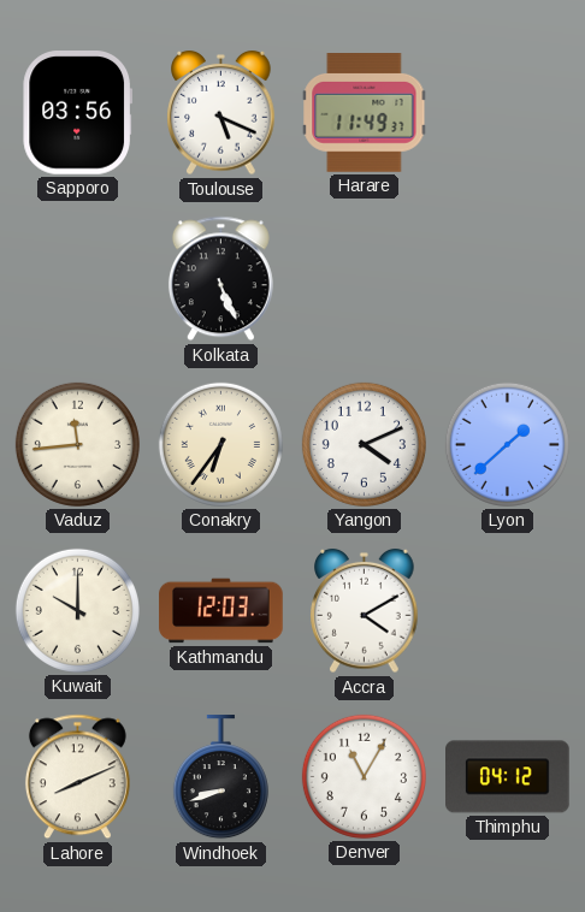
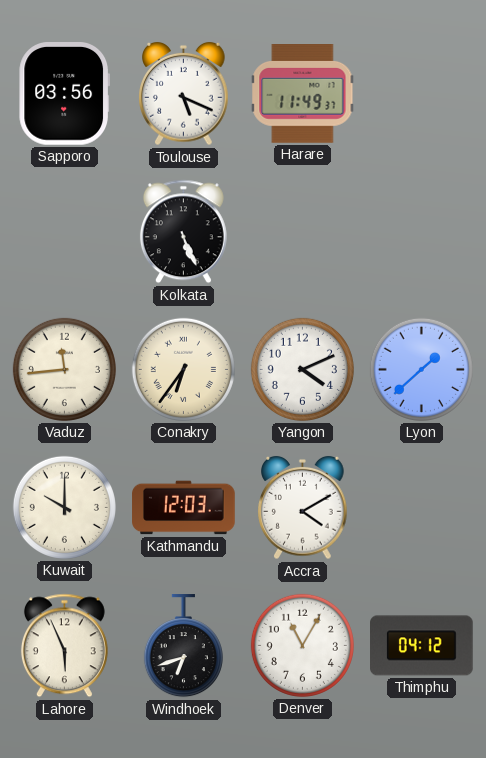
Lahore: 8:11 -> 5:56
Windhoek: 8:42 -> 6:42
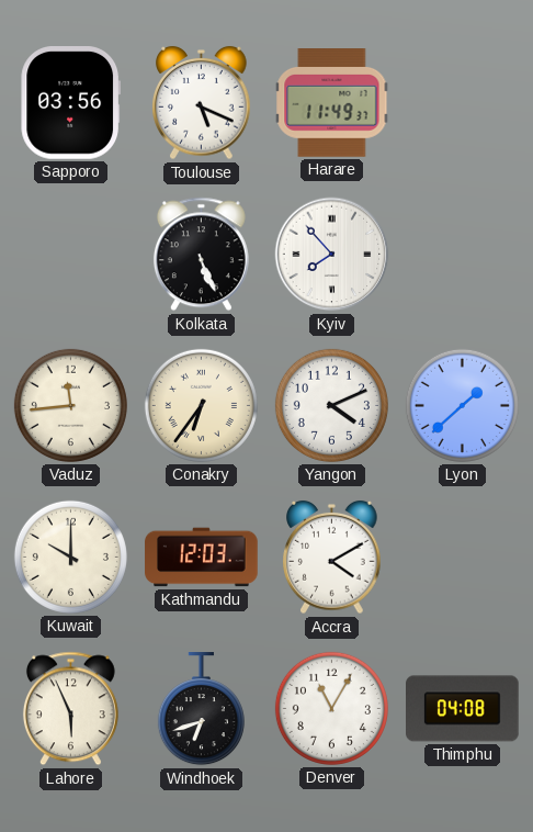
Kyiv: none -> 7:53
Thimphu: 04:12 -> 04:08
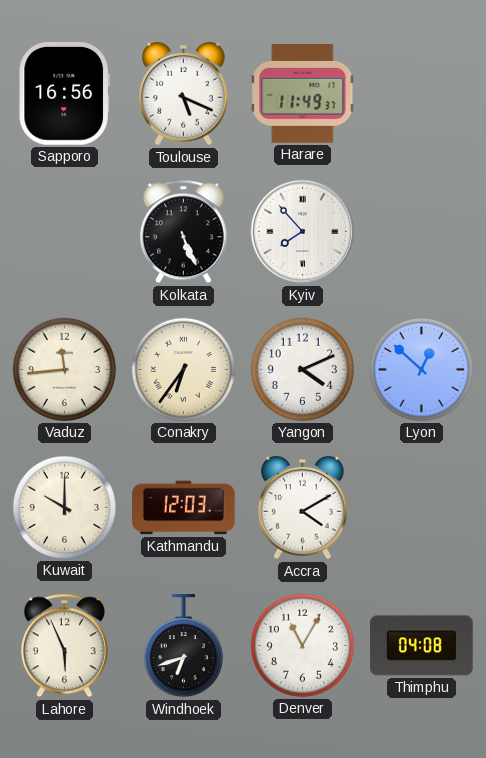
Sapporo: 03:56 -> 16:56
Lyon: 1:38 -> 12:52
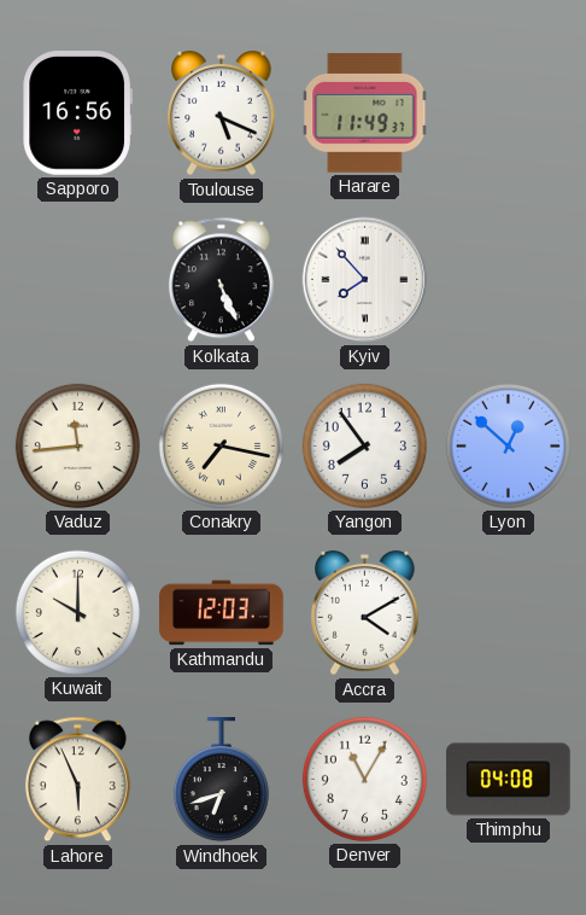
Conakry: 6:36 -> 7:17
Yangon: 4:11 -> 7:54
